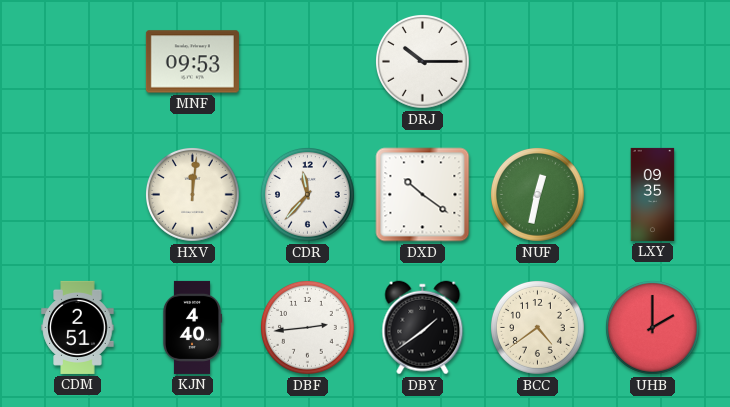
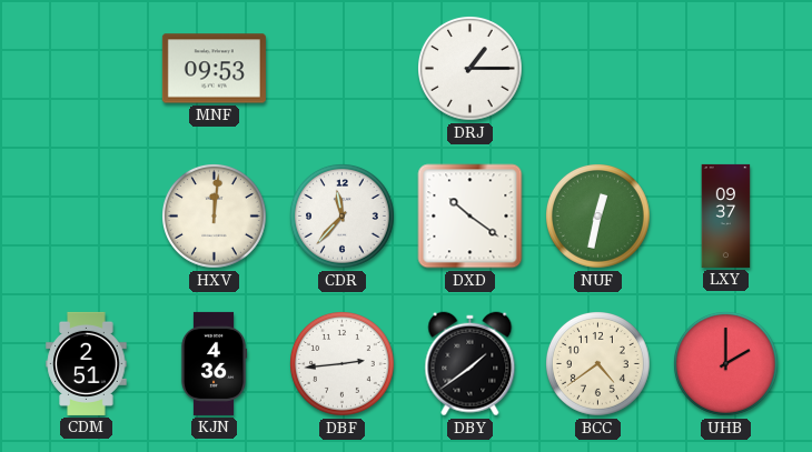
DRJ: 10:15 -> 1:15
LXY: 09:35 -> 09:37
KJN: 4:40 -> 4:36
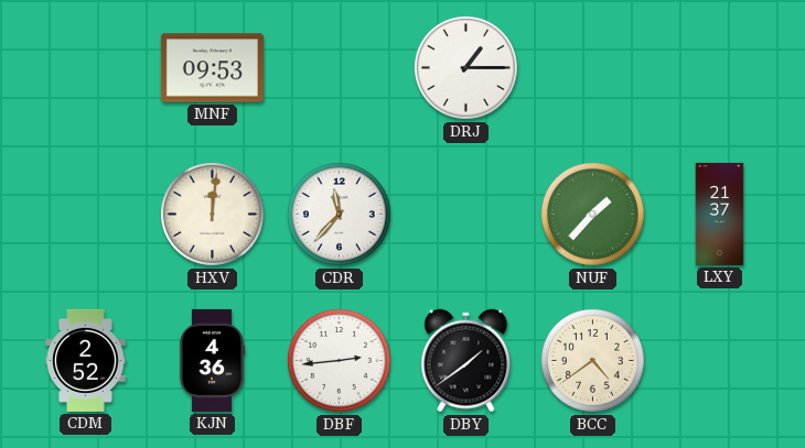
DXD: 10:21 -> none
NUF: 12:32 -> 1:37
LXY: 09:37 -> 21:37
CDM: 2:51 -> 2:52
UHB: 2:00 -> none
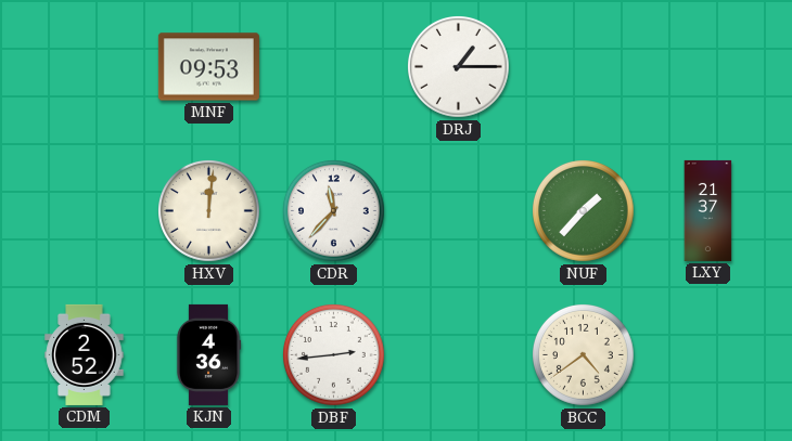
DBY: 1:39 -> none
